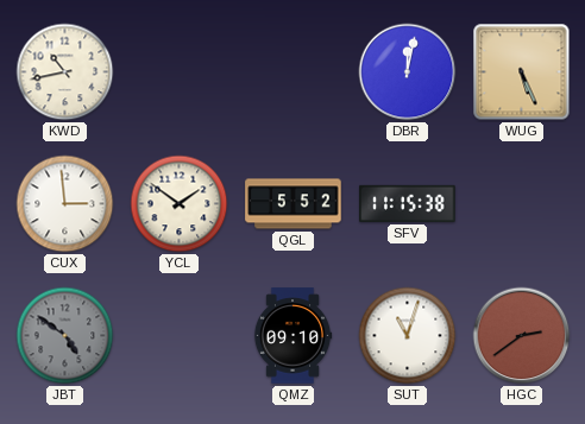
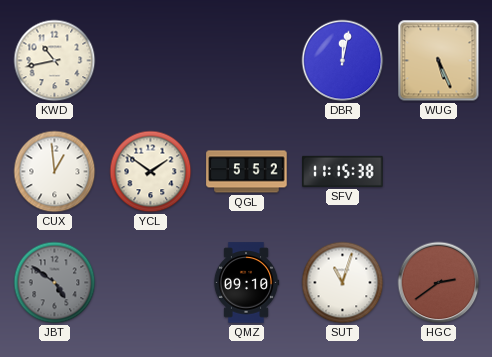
CUX: 2:59 -> 12:59
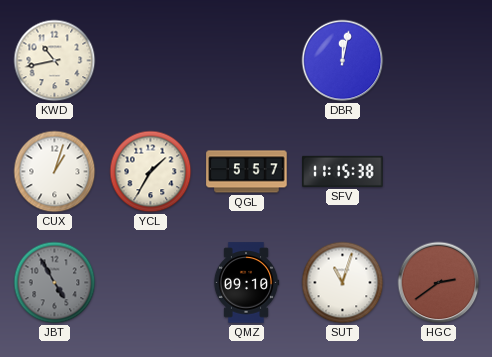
WUG: 5:26 -> none
CUX: 12:59 -> 1:03
YCL: 1:51 -> 1:35
QGL: 5:52 -> 5:57
JBT: 4:51 -> 4:55
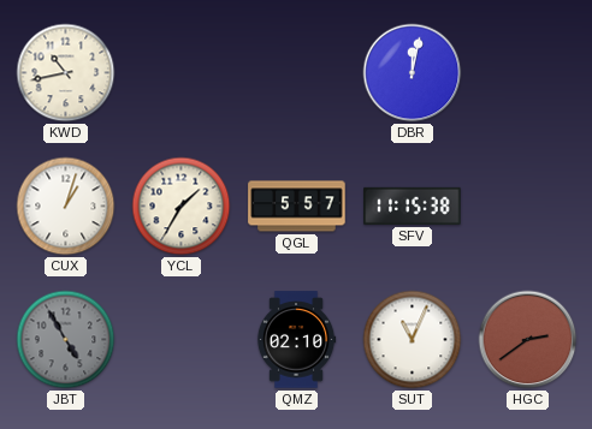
QMZ: 09:10 -> 02:10
SUT: 11:03 -> 11:04
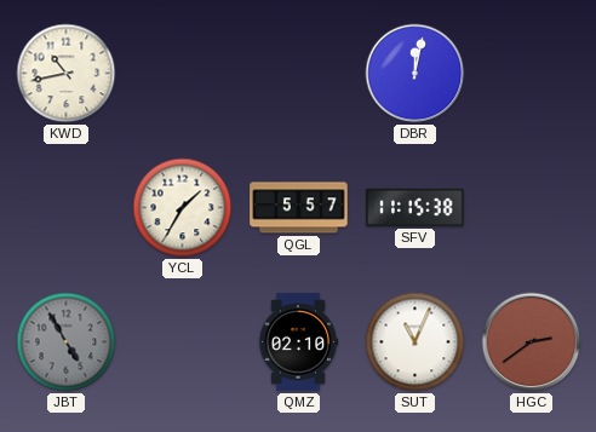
CUX: 1:03 -> none
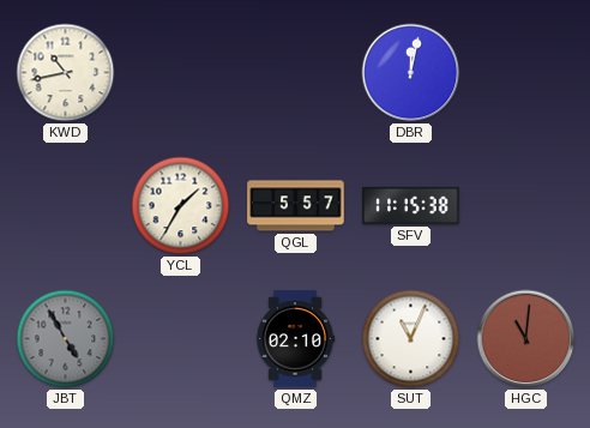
HGC: 2:39 -> 11:01
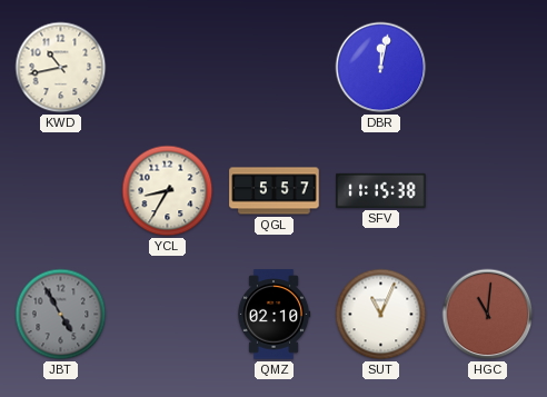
YCL: 1:35 -> 8:35
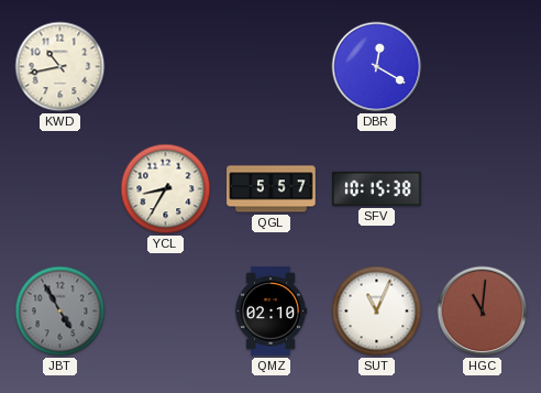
DBR: 12:02 -> 12:20
SFV: 11:15 -> 10:15
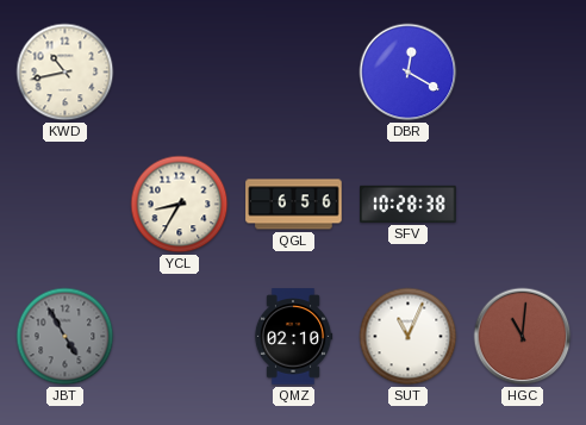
QGL: 5:57 -> 6:56
SFV: 10:15 -> 10:28
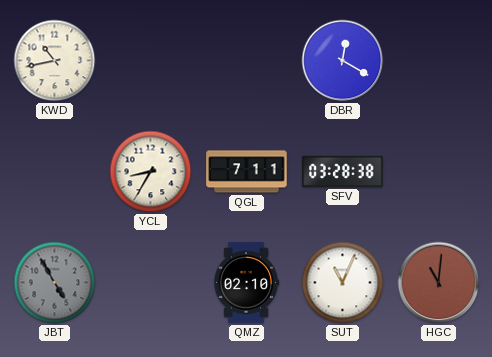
QGL: 6:56 -> 7:11
SFV: 10:28 -> 03:28
